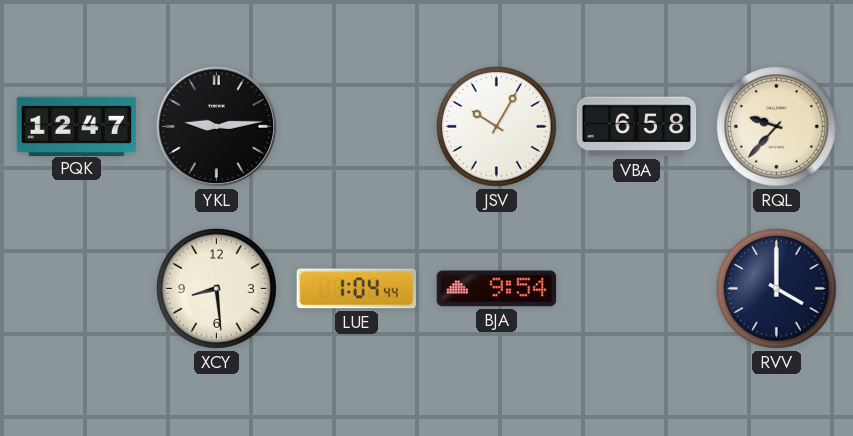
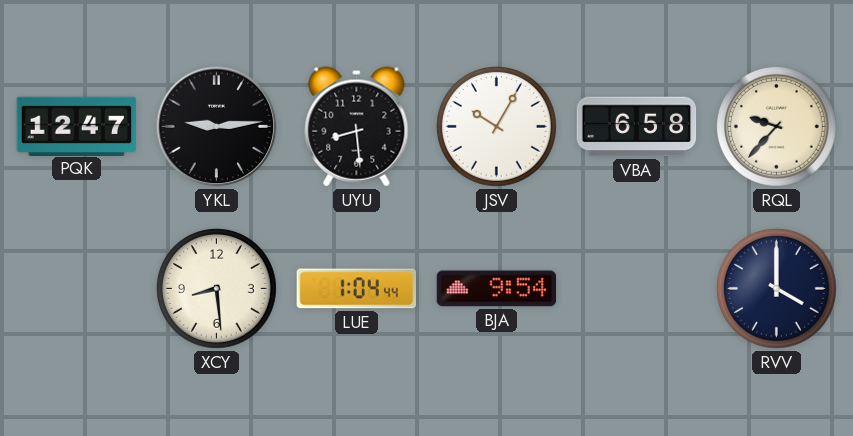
UYU: none -> 8:29
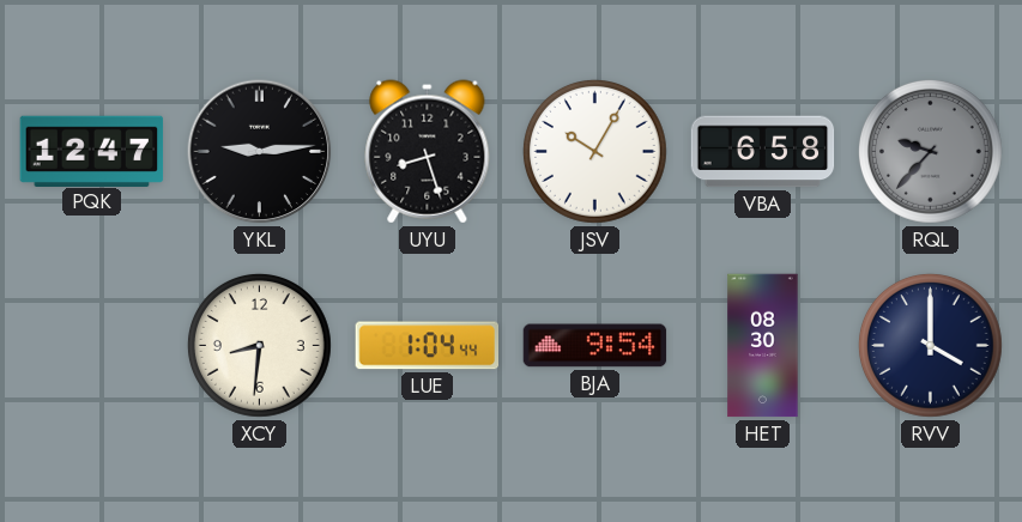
UYU: 8:29 -> 8:27
RQL dial: cream -> grey
XCY: 8:29 -> 8:31
HET: none -> 08:30
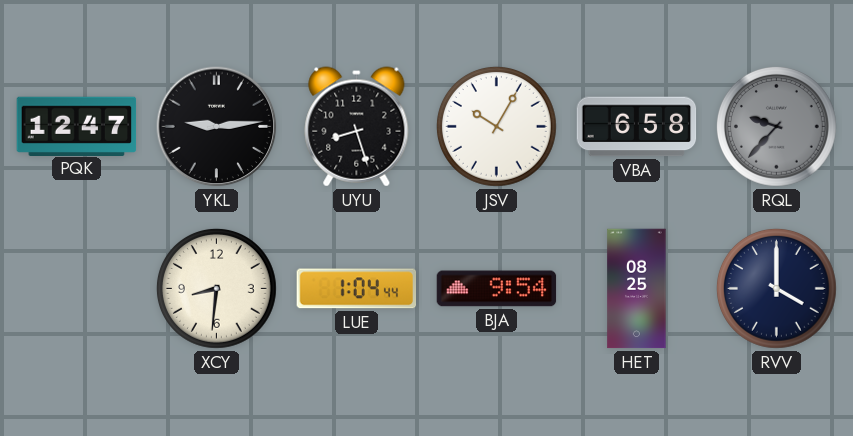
HET: 08:30 -> 08:25
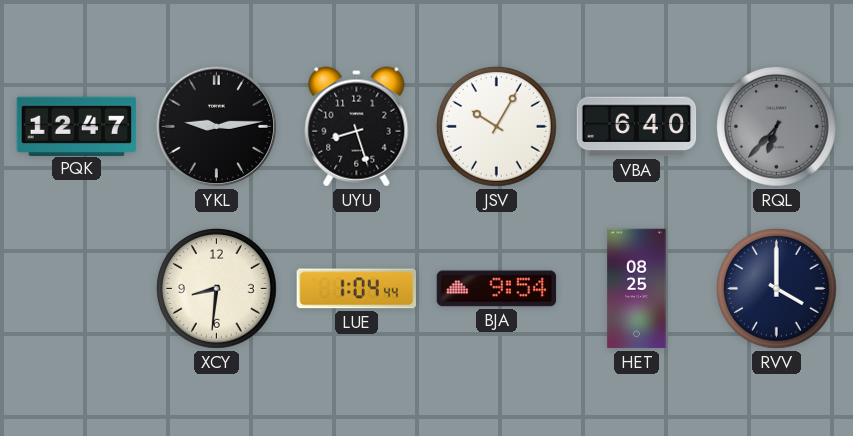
VBA: 6:58 -> 6:40
RQL: 9:37 -> 6:37
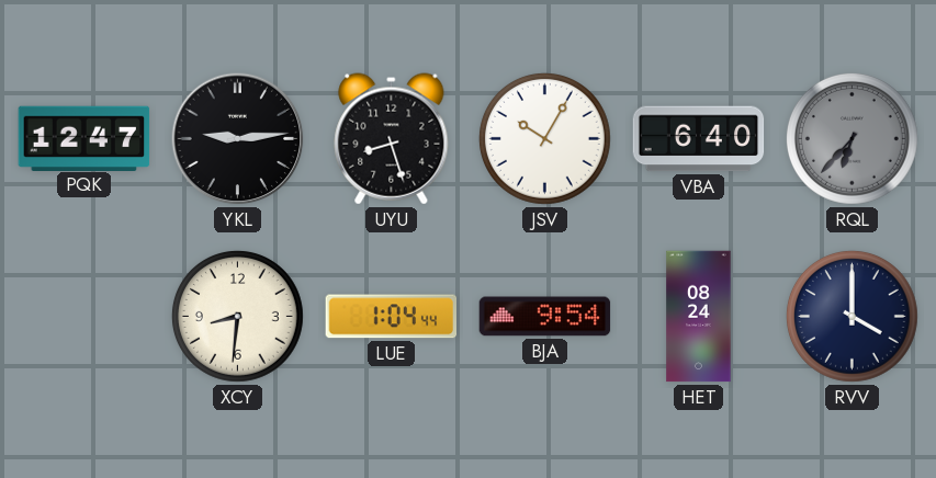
HET: 08:25 -> 08:24
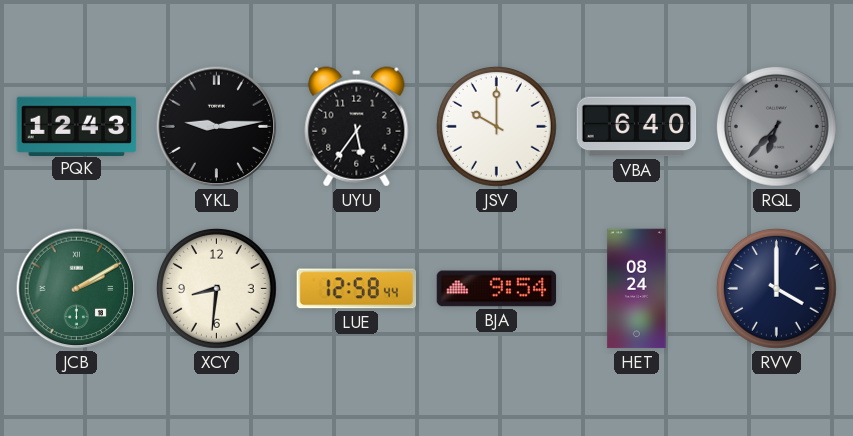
PQK: 12:47 -> 12:43
UYU: 8:27 -> 5:36
JSV: 10:05 -> 10:00
JCB: none -> 2:10
LUE: 1:04 -> 12:58
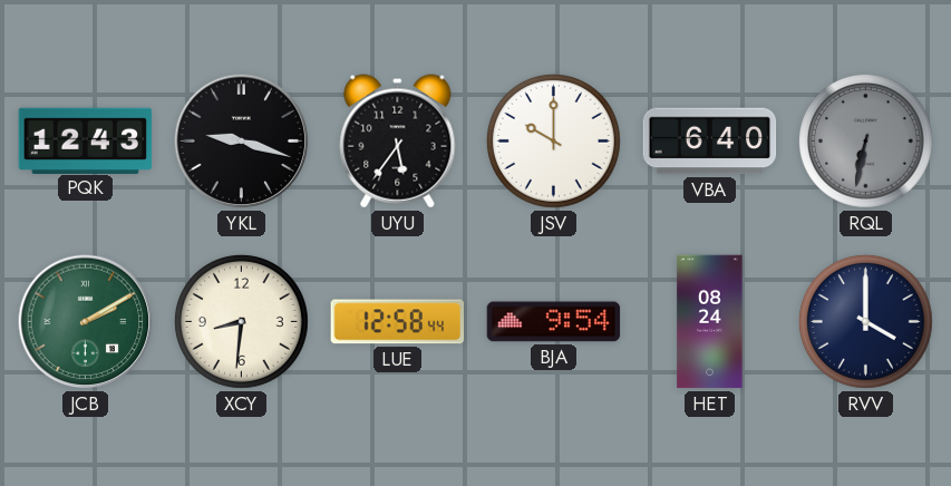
YKL: 9:14 -> 9:18
RQL: 6:37 -> 6:32
